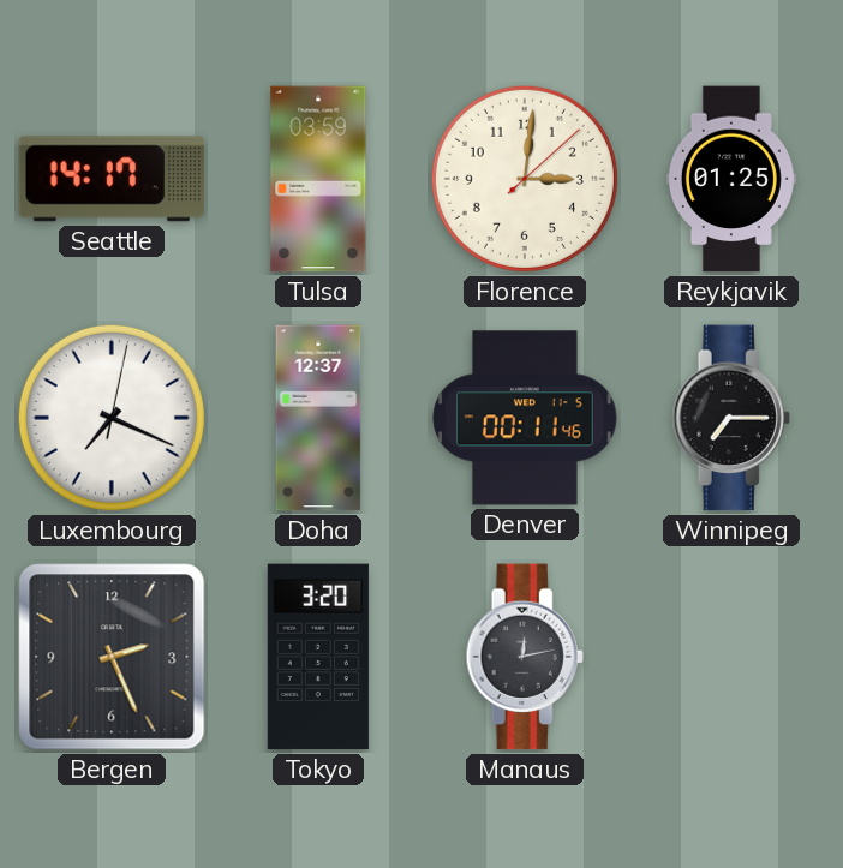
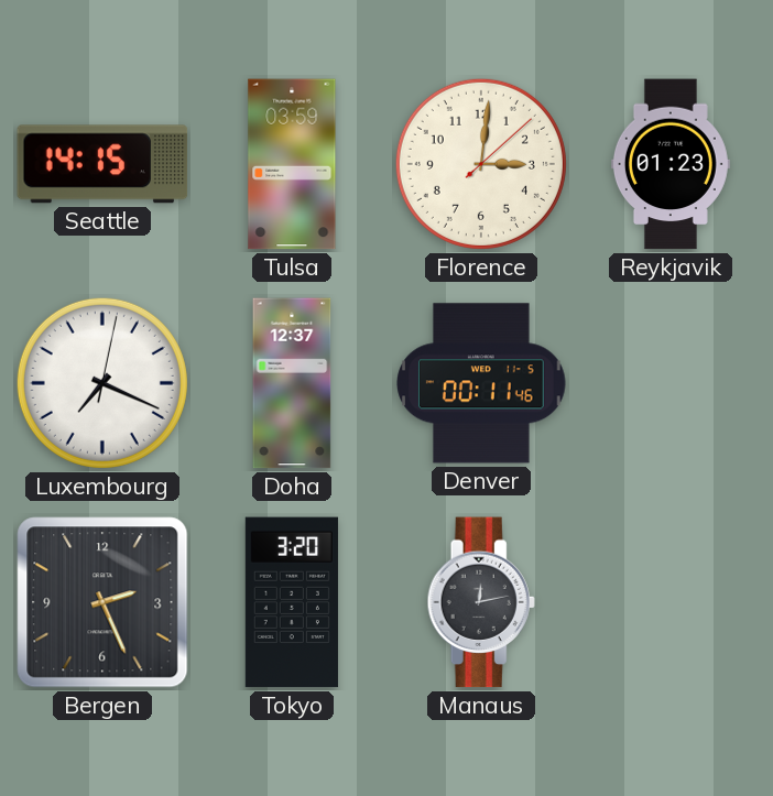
Seattle: 14:17 -> 14:15
Reykjavik: 01:25 -> 01:23
Winnipeg: 7:15 -> none
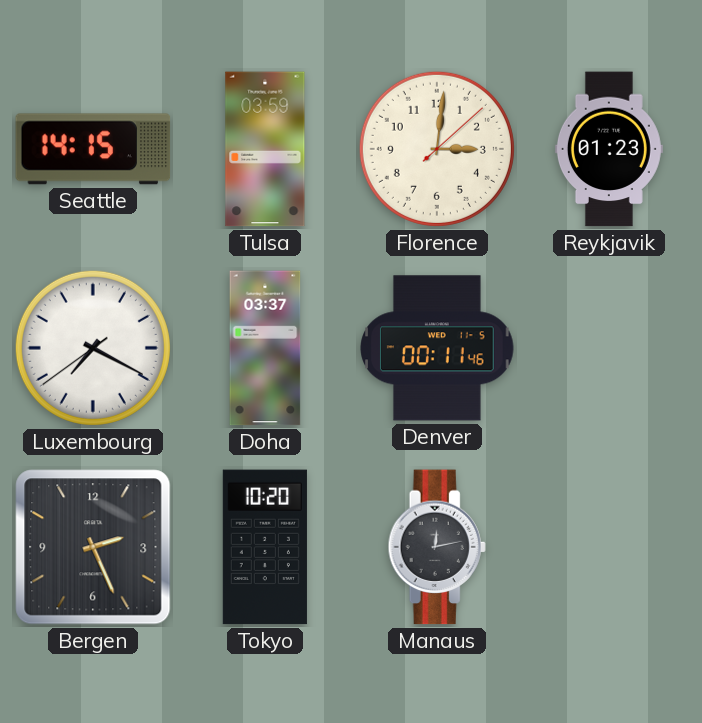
Luxembourg: 7:19:02 -> 7:19:39
Doha: 12:37 -> 03:37
Tokyo: 3:20 -> 10:20
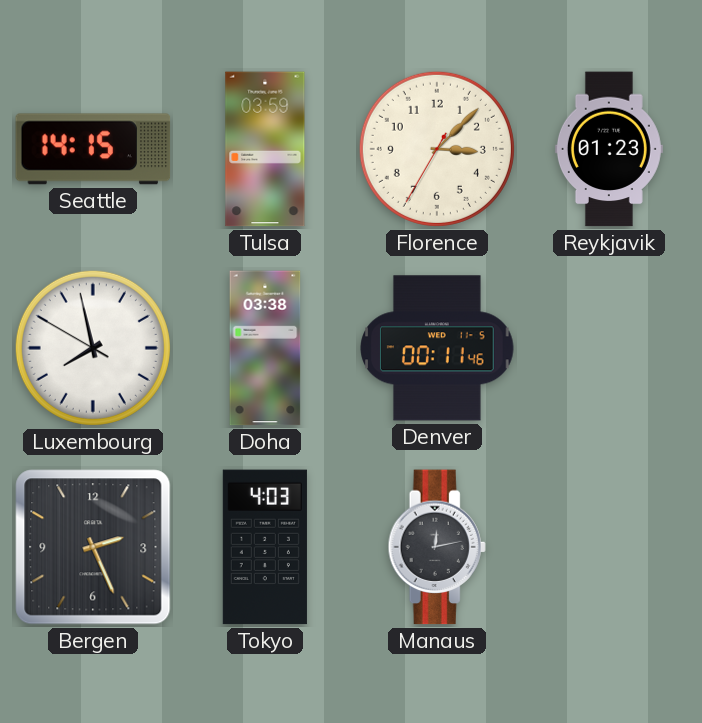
Florence: 3:01 -> 3:07
Luxembourg: 7:19 -> 7:57
Doha: 03:37 -> 03:38
Tokyo: 10:20 -> 4:03
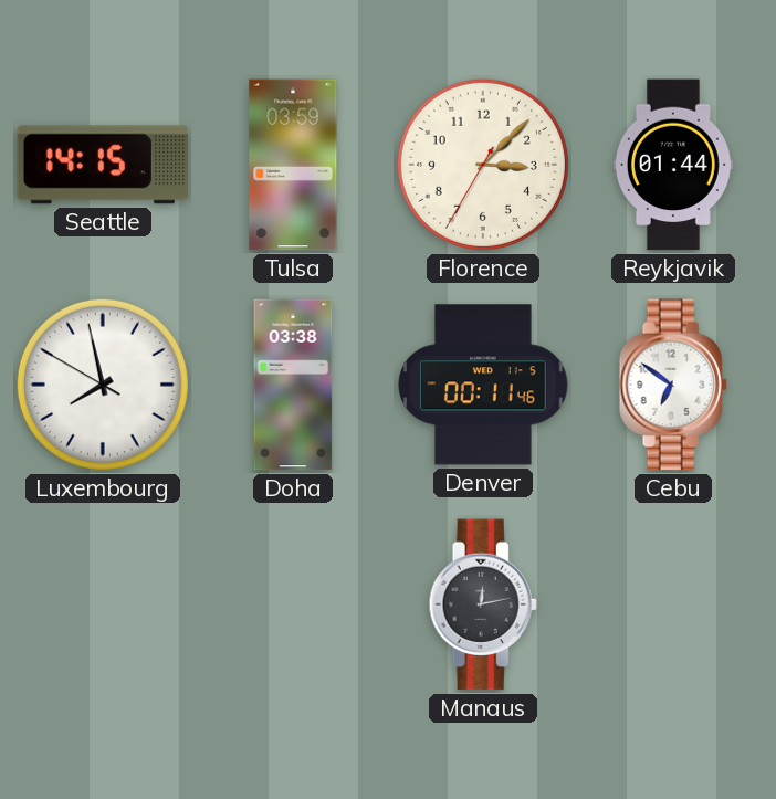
Reykjavik: 01:23 -> 01:44
Cebu: none -> 6:51
Bergen: 2:26 -> none
Tokyo: 4:03 -> none
